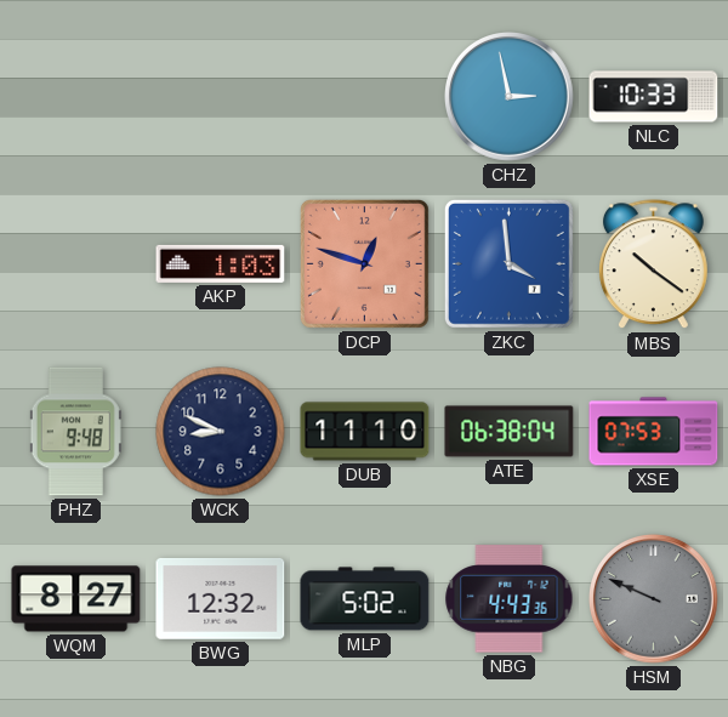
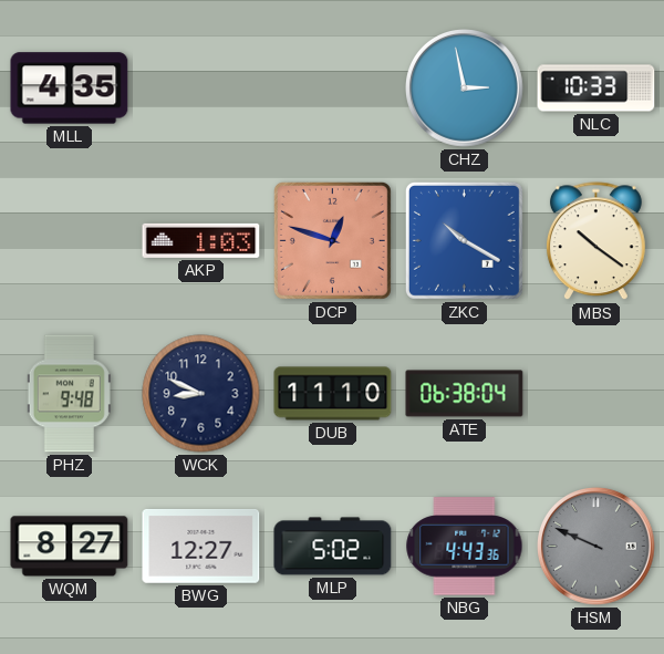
MLL: none -> 4:35
ZKC: 3:59 -> 10:20
XSE: 07:53 -> none
BWG: 12:32 -> 12:27
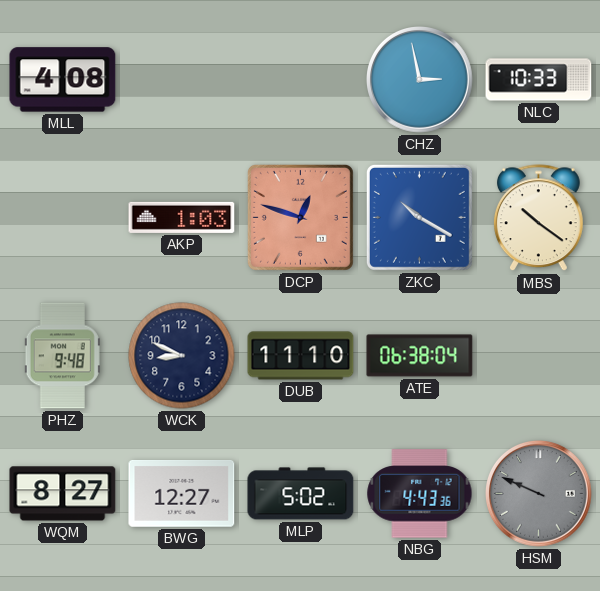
MLL: 4:35 -> 4:08
